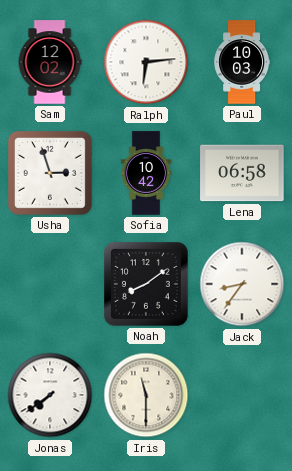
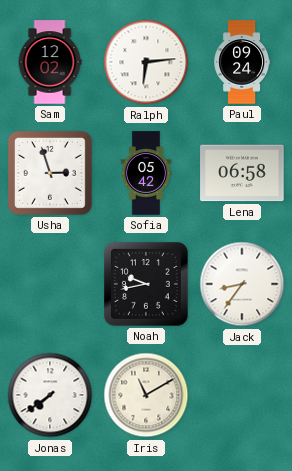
Paul: 10:03 -> 09:24
Sofia: 10:42 -> 05:42
Noah: 8:09 -> 9:43
Iris: 11:30 -> 11:10
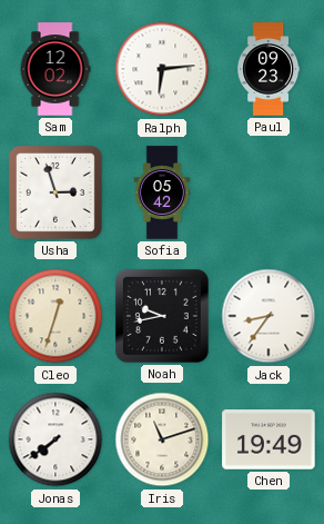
Paul: 09:24 -> 09:23
Lena: 06:58 -> none
Cleo: none -> 12:33
Iris: 11:10 -> 11:12
Chen: none -> 19:49
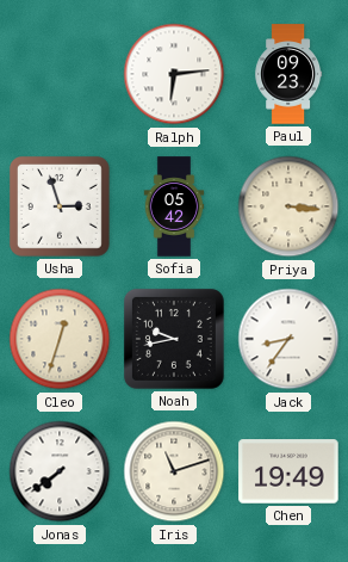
Sam: 12:02 -> none
Priya: none -> 3:16
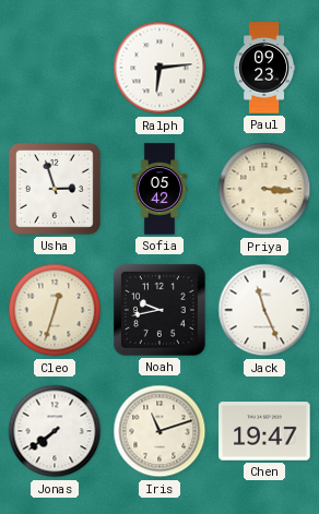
Jack: 8:36 -> 11:26
Chen: 19:49 -> 19:47
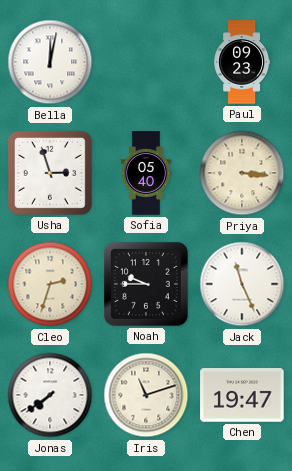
Bella: none -> 12:02
Ralph: 6:14 -> none
Sofia: 05:42 -> 05:40
Cleo: 12:33 -> 2:33
Noah: 9:43 -> 9:45
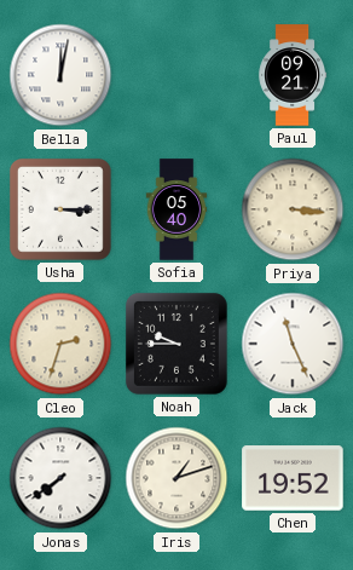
Paul: 09:23 -> 09:21
Usha: 2:57 -> 3:15
Iris: 11:12 -> 1:12
Chen: 19:47 -> 19:52
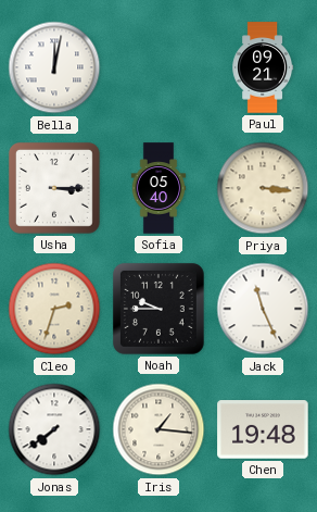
Iris: 1:12 -> 1:16
Chen: 19:52 -> 19:48
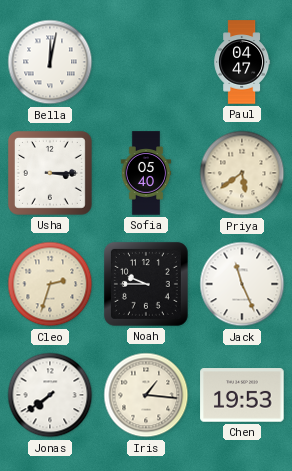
Paul: 09:21 -> 04:47
Priya: 3:16 -> 5:39
Chen: 19:48 -> 19:53
